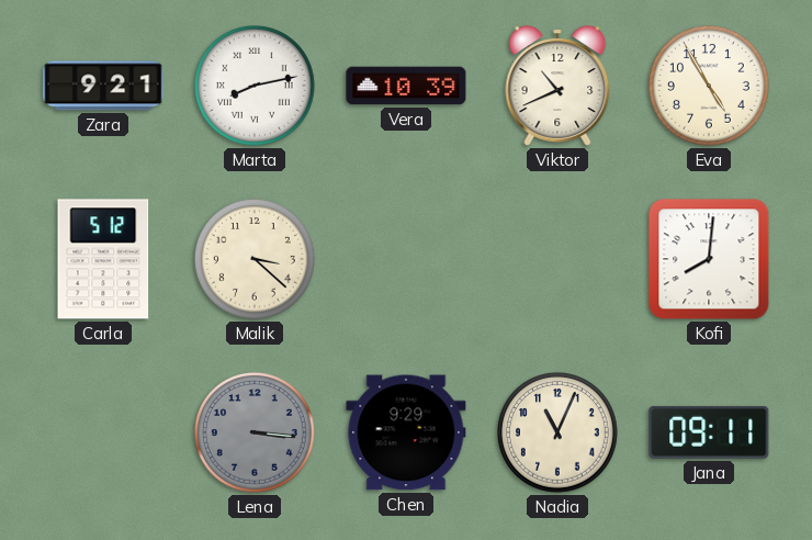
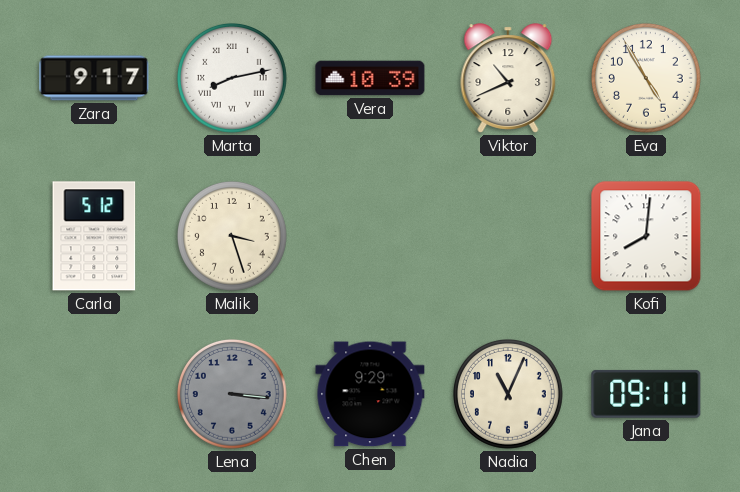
Zara: 9:21 -> 9:17
Malik: 3:22 -> 3:27
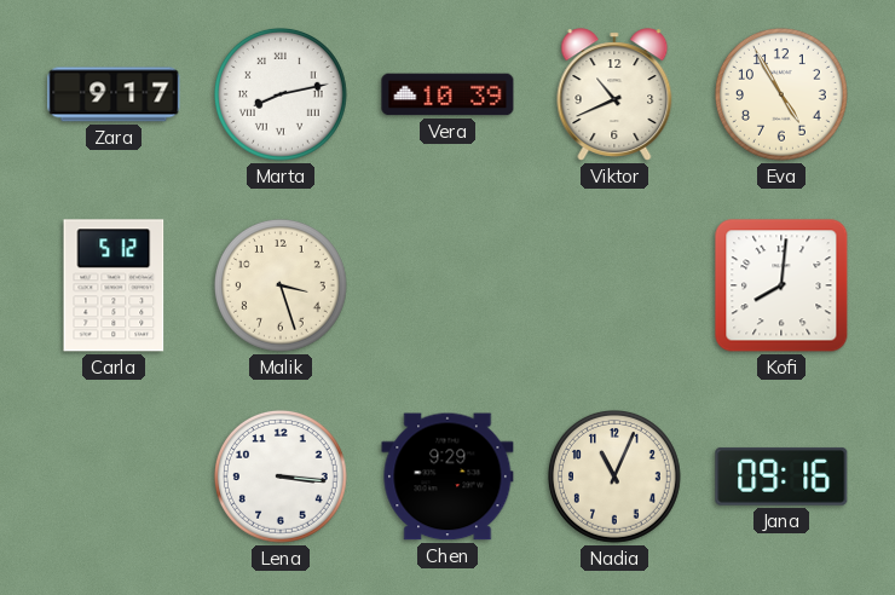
Lena dial: grey -> white
Jana: 09:11 -> 09:16
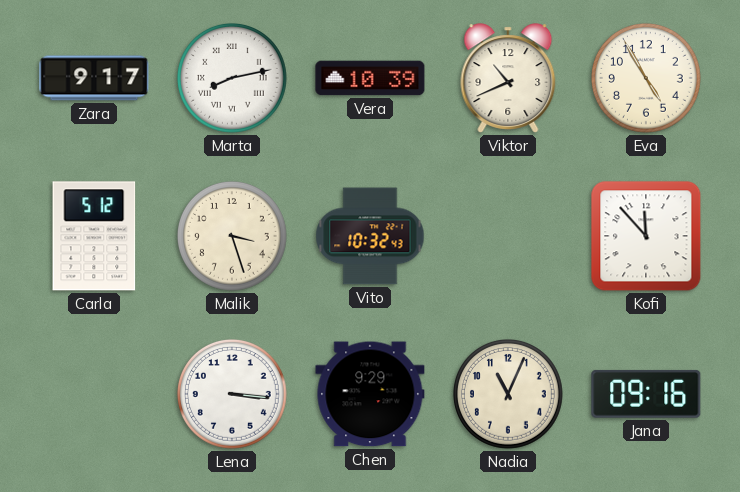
Vito: none -> 10:32
Kofi: 8:01 -> 11:53
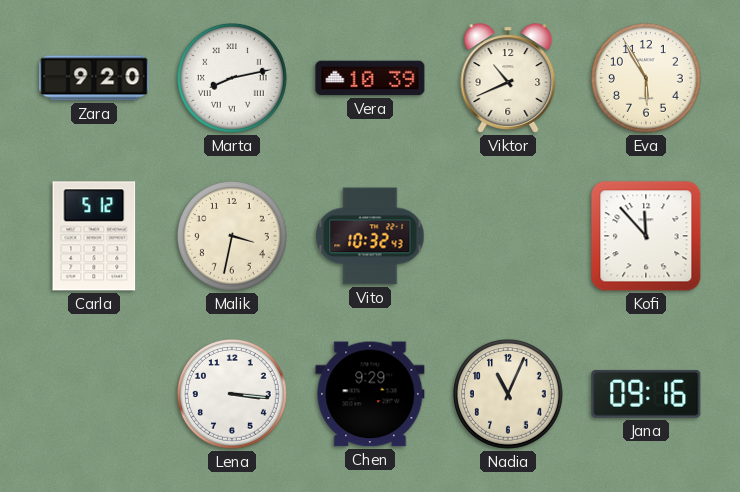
Zara: 9:17 -> 9:20
Eva: 4:55 -> 5:55
Malik: 3:27 -> 3:32
